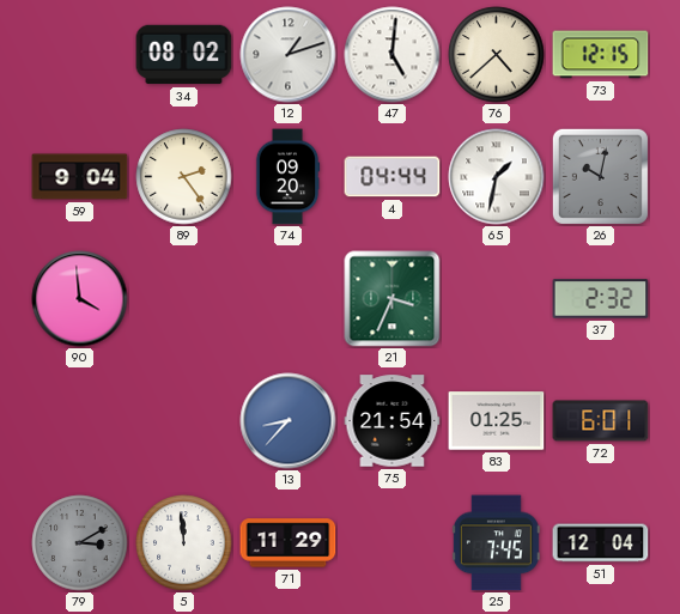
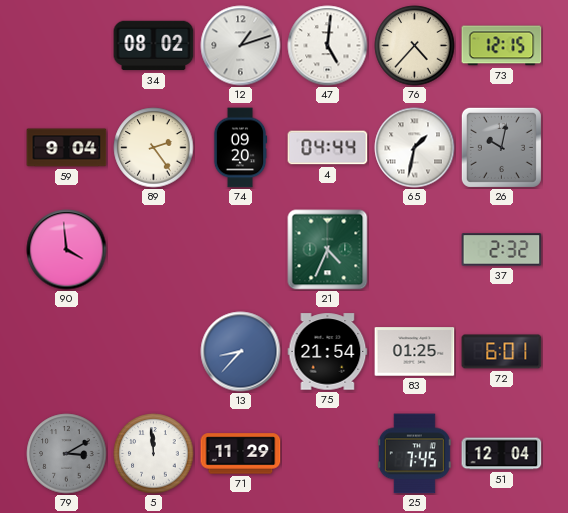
76: 4:38 -> 4:37
21: 3:34 -> 4:34
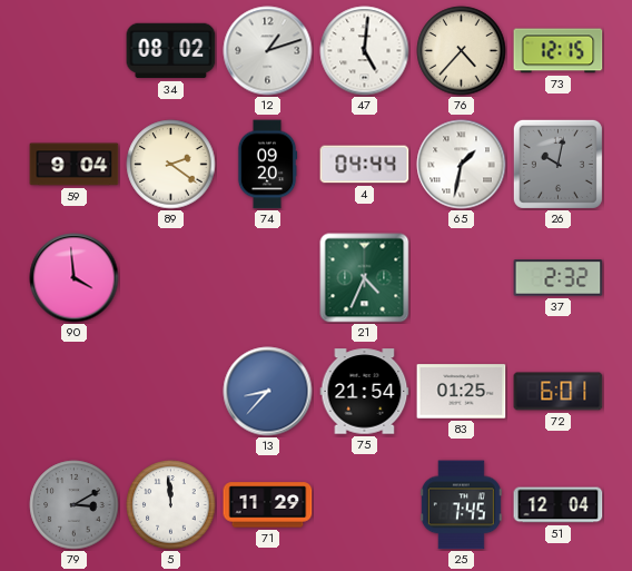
89: 2:24 -> 2:21
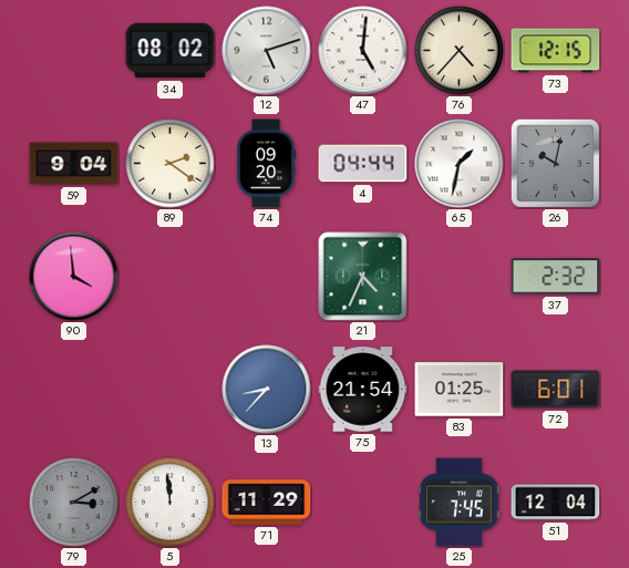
12: 1:12 -> 5:12
